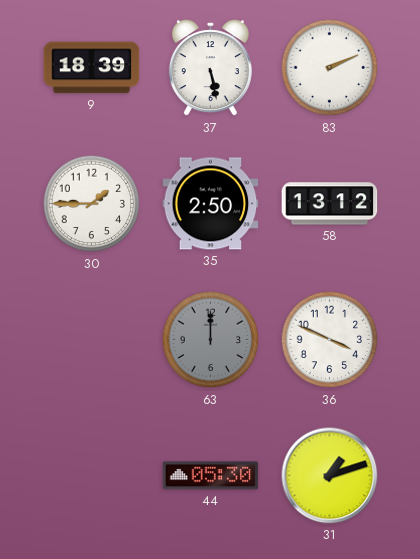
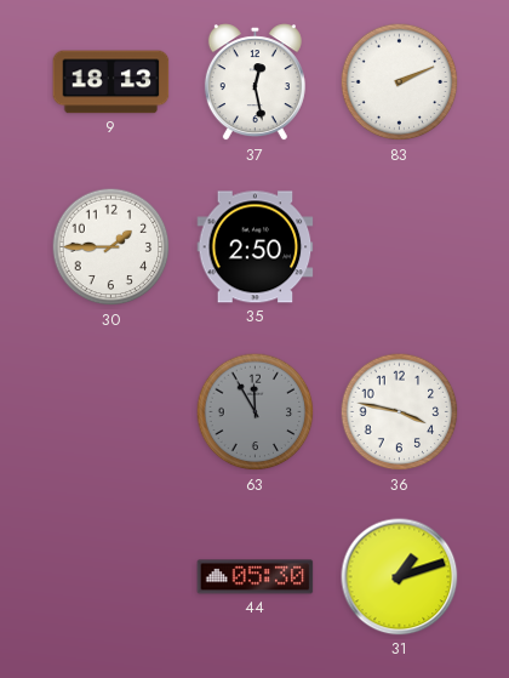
9: 18:39 -> 18:13
37: 5:28 -> 12:28
58: 13:12 -> none
63: 12:00 -> 11:55
36: 3:49 -> 3:47
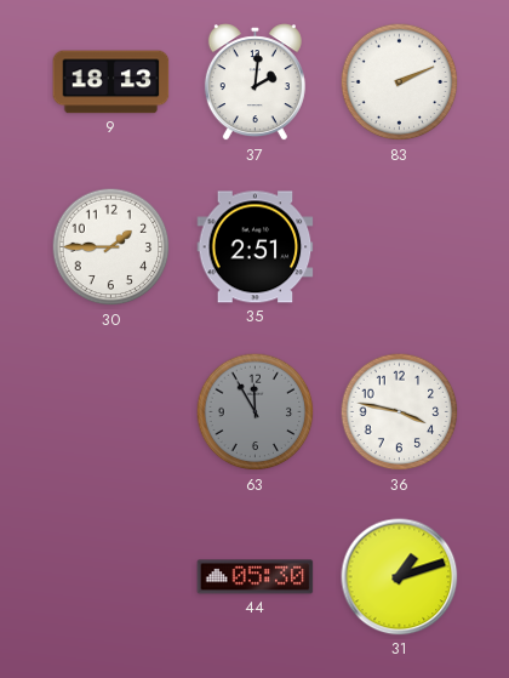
37: 12:28 -> 2:01
35: 2:50 -> 2:51
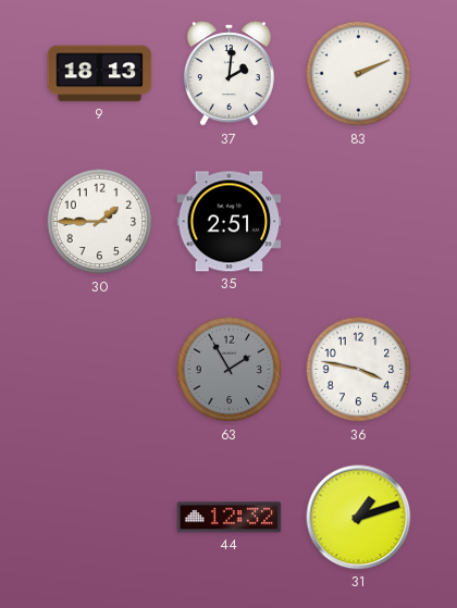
63: 11:55 -> 1:55
44: 05:30 -> 12:32
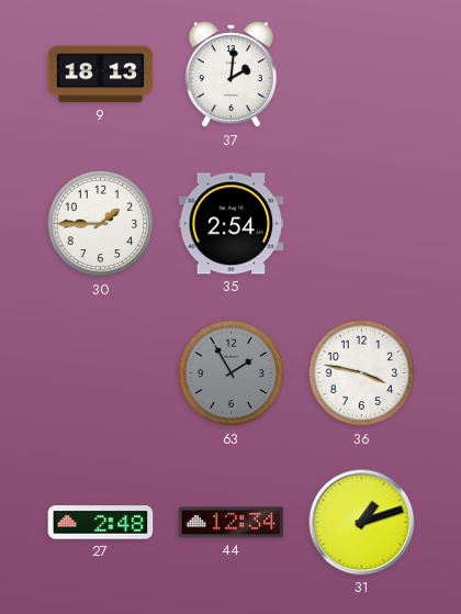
83: 2:11 -> none
35: 2:51 -> 2:54
27: none -> 2:48
44: 12:32 -> 12:34
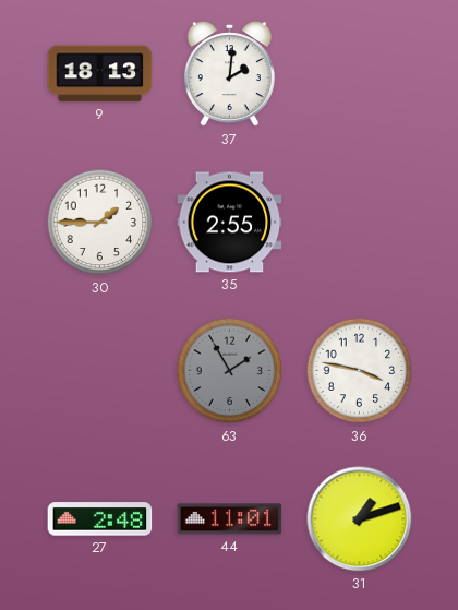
35: 2:54 -> 2:55
44: 12:34 -> 11:01
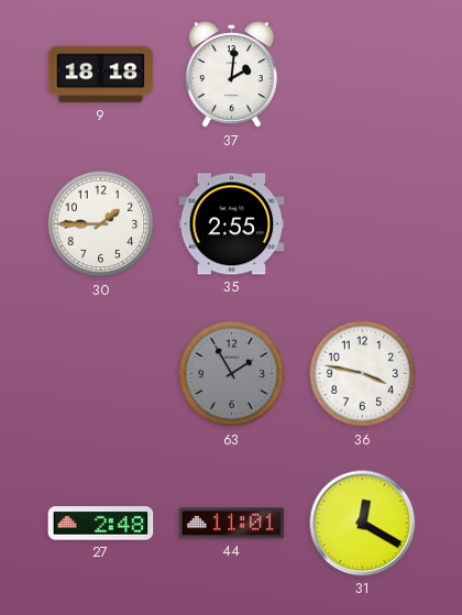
9: 18:13 -> 18:18
31: 1:12 -> 12:20
